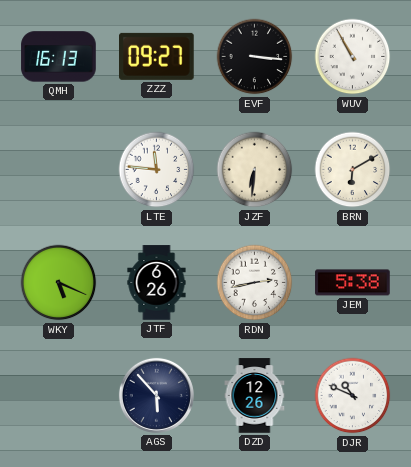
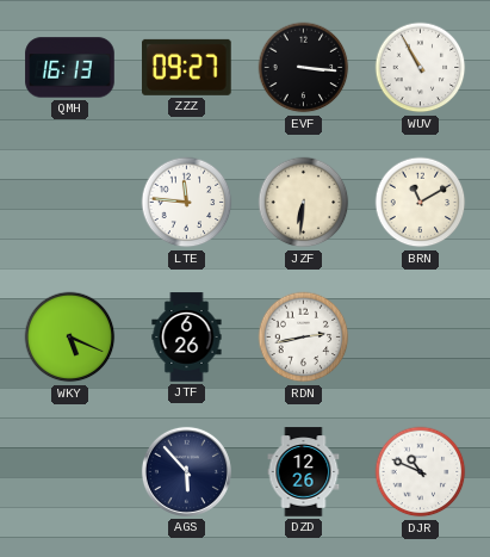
BRN: 6:10 -> 11:10
JEM: 5:38 -> none
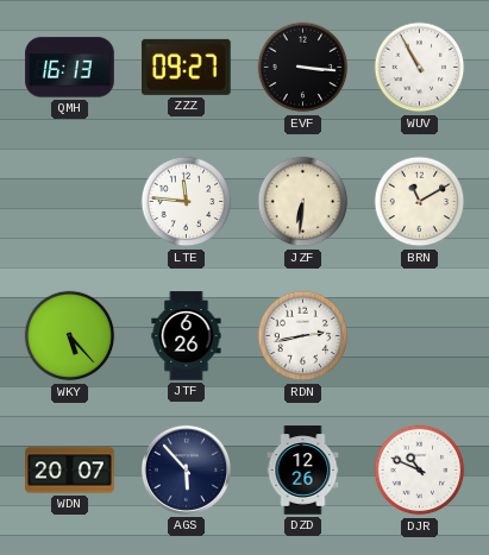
WKY: 5:19 -> 5:23
WDN: none -> 20:07
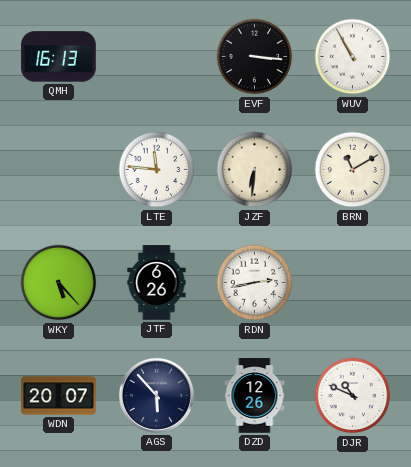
ZZZ: 09:27 -> none
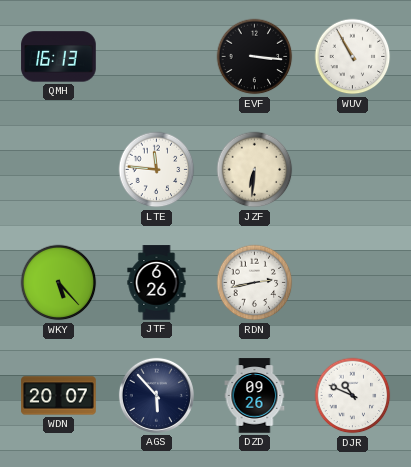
BRN: 11:10 -> none
DZD: 12:26 -> 09:26
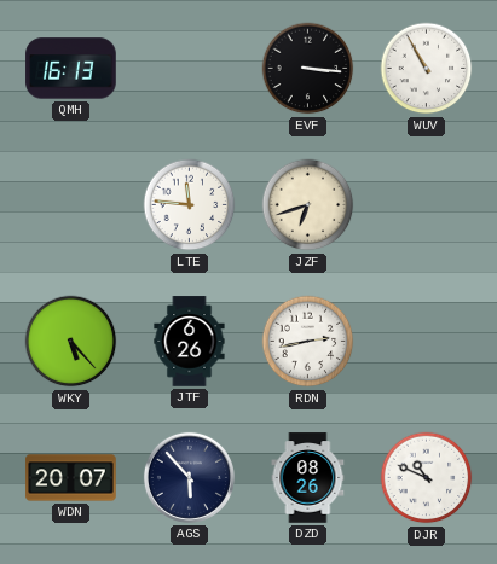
JZF: 6:31 -> 6:42
DZD: 09:26 -> 08:26
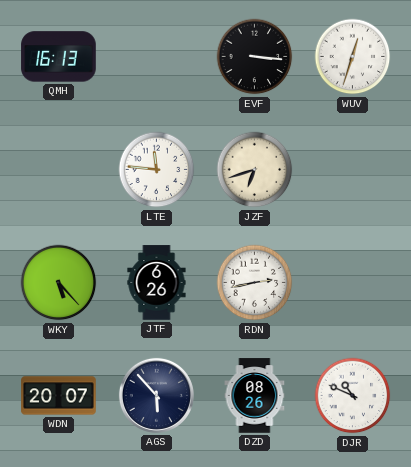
WUV: 10:55 -> 12:33
